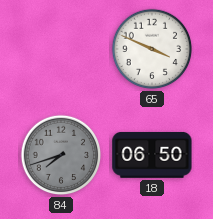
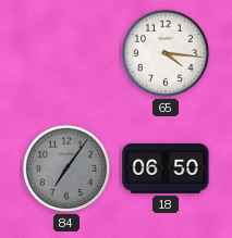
65: 3:49 -> 4:16
84: 7:42 -> 7:06
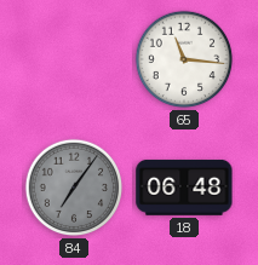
65: 4:16 -> 11:16
18: 06:50 -> 06:48
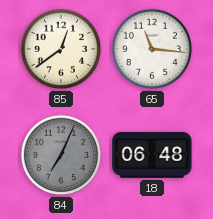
85: none -> 12:39
84: 7:06 -> 7:04
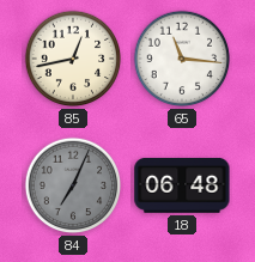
85: 12:39 -> 12:43
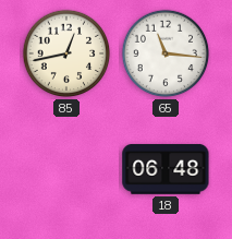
84: 7:04 -> none
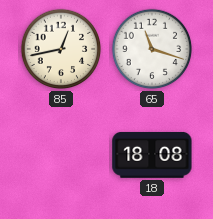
65: 11:16 -> 11:18
18: 06:48 -> 18:08
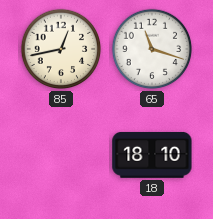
18: 18:08 -> 18:10
